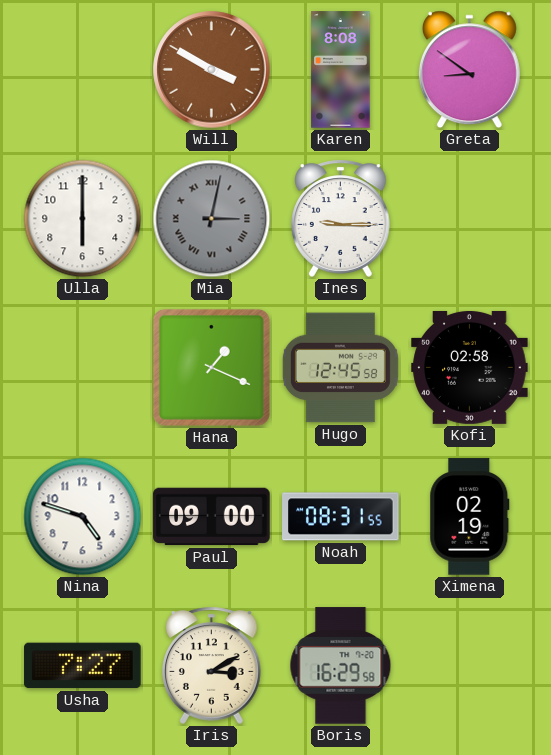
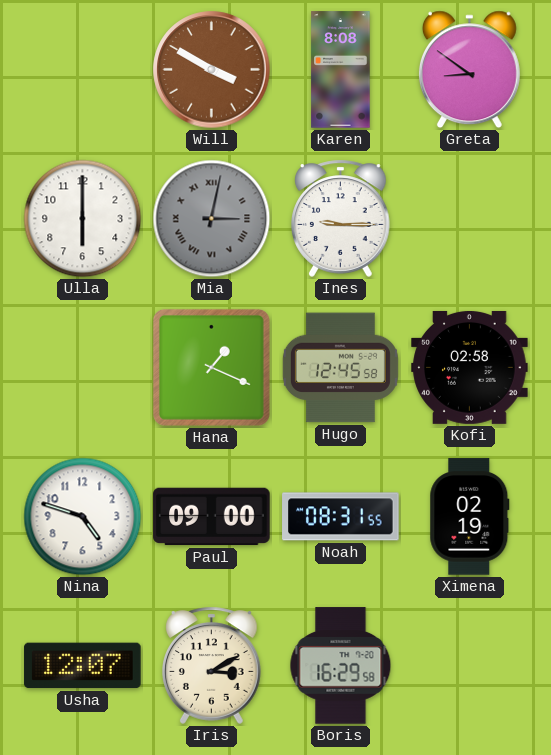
Usha: 7:27 -> 12:07
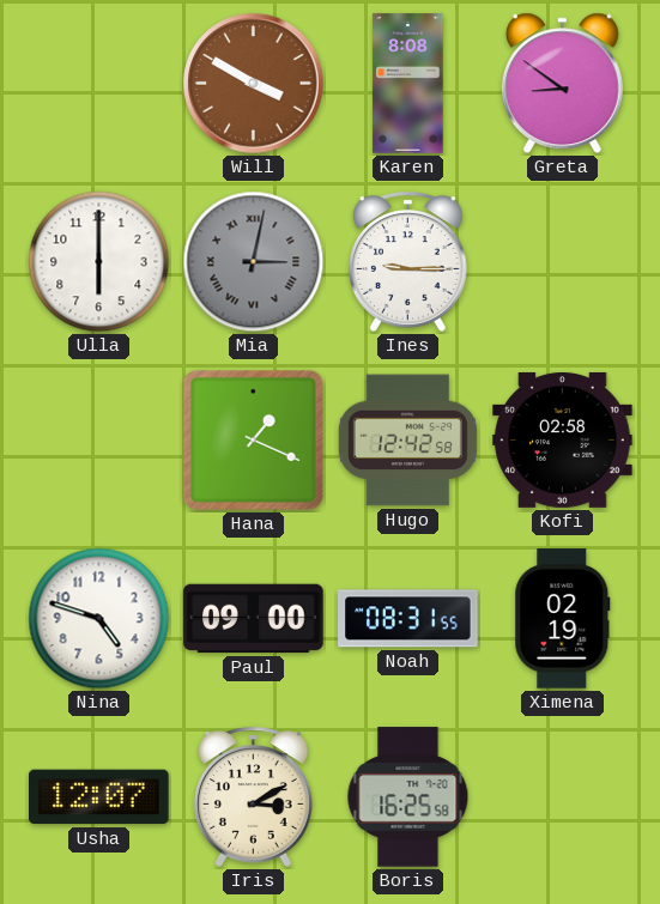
Hugo: 12:45 -> 12:42
Boris: 16:29 -> 16:25
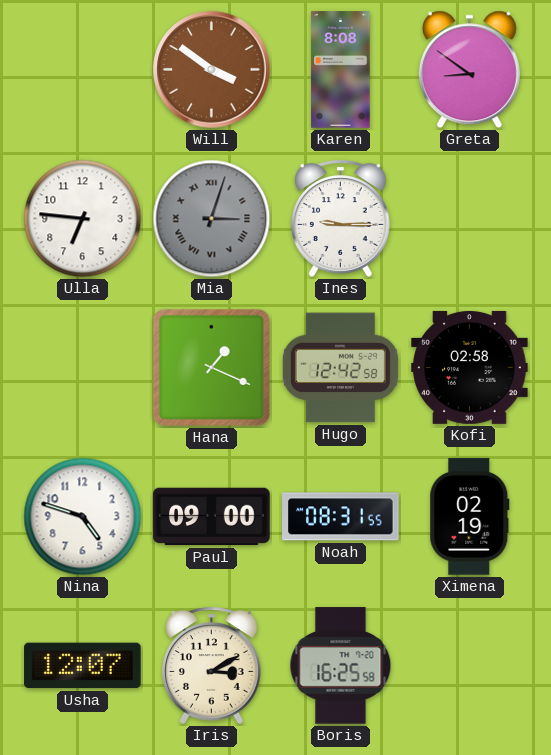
Will: 3:50 -> 3:51
Ulla: 6:00 -> 6:46
Mia: 3:02 -> 3:03
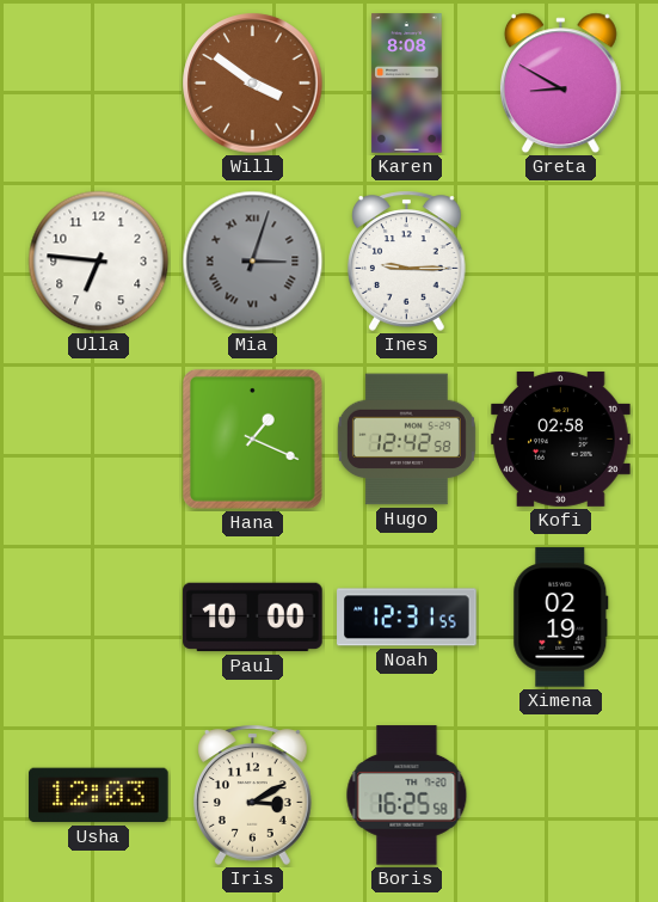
Greta: 8:51 -> 8:50
Nina: 4:48 -> none
Paul: 09:00 -> 10:00
Noah: 08:31 -> 12:31
Usha: 12:07 -> 12:03
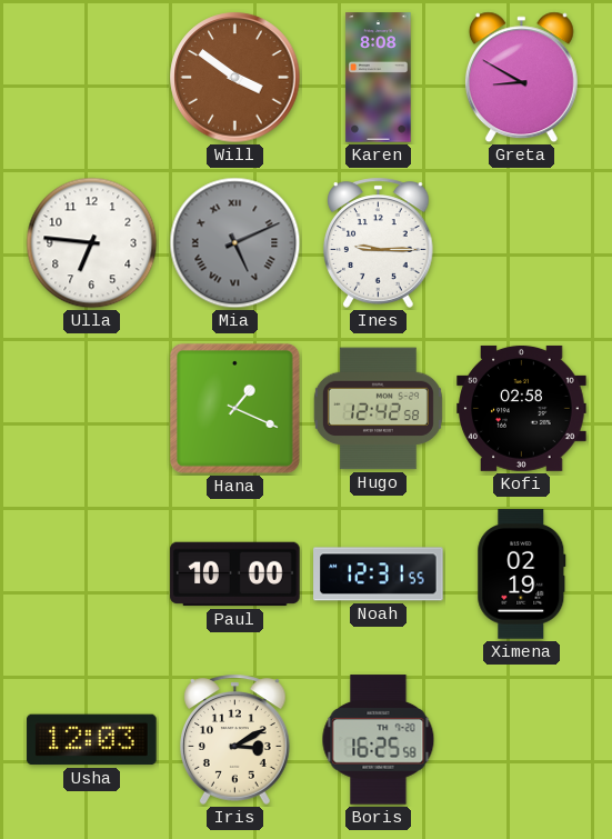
Mia: 3:03 -> 5:11
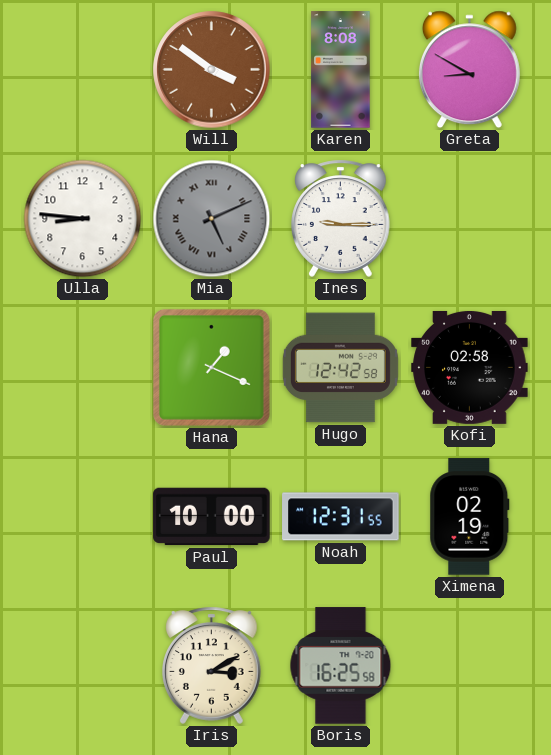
Ulla: 6:46 -> 8:46
Usha: 12:03 -> none
